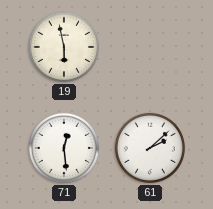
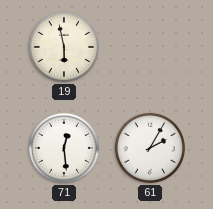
61: 2:08 -> 2:05
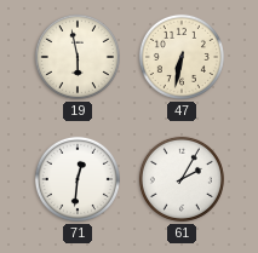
47: none -> 6:32
71: 12:29 -> 12:31
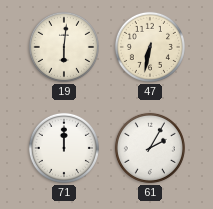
19: 5:58 -> 6:01
71: 12:31 -> 12:00
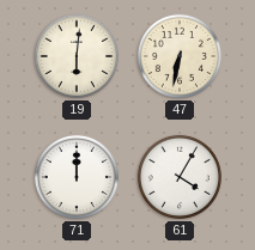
61: 2:05 -> 4:05
